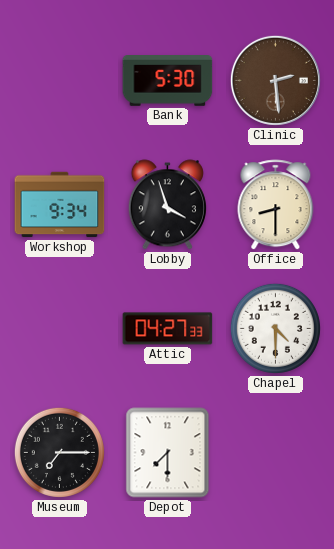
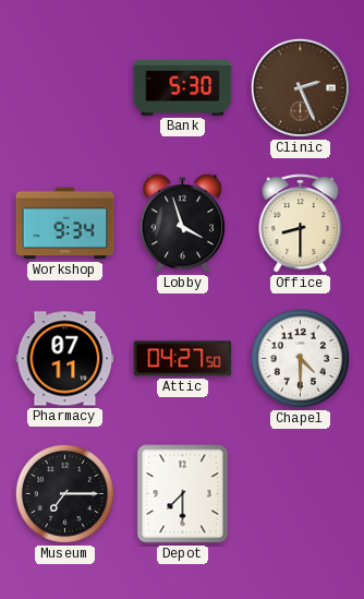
Clinic: 2:29 -> 2:26
Pharmacy: none -> 07:11
Attic: 04:27:33 -> 04:27:50
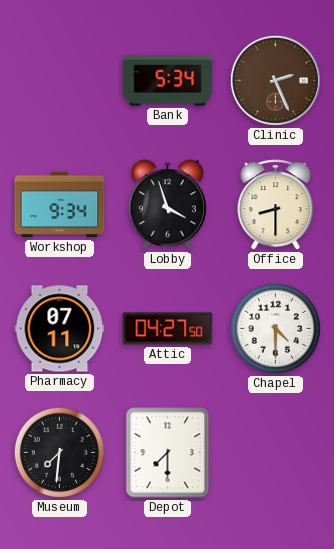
Bank: 5:30 -> 5:34
Museum: 7:15 -> 7:31
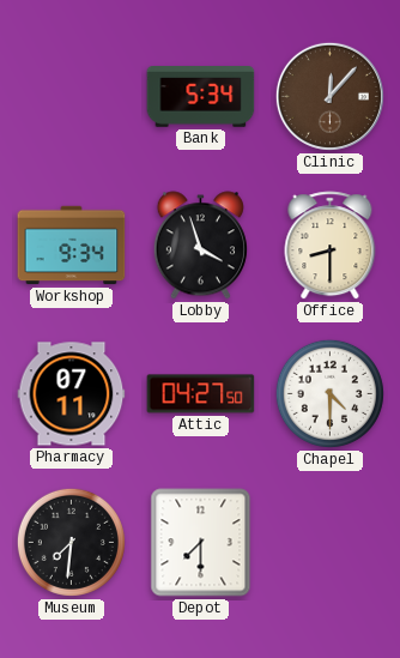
Clinic: 2:26 -> 12:07
